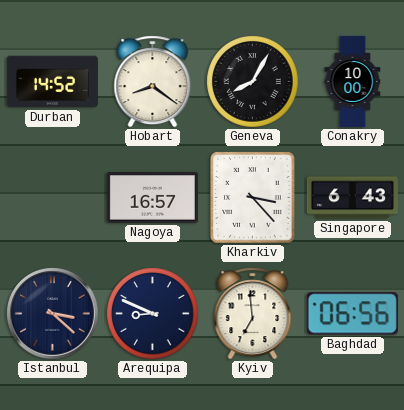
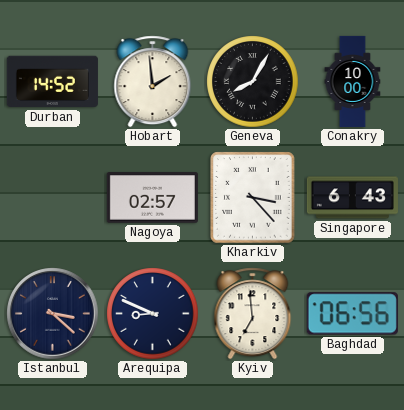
Hobart: 8:21 -> 1:59
Nagoya: 16:57 -> 02:57
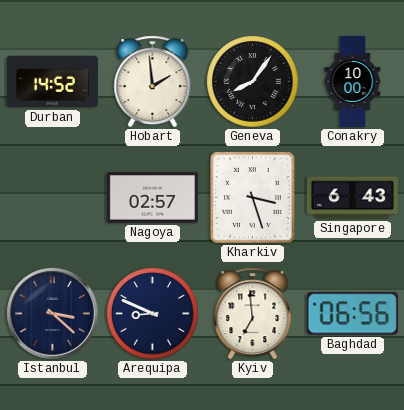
Geneva: 8:05 -> 8:06
Kharkiv: 3:23 -> 3:27
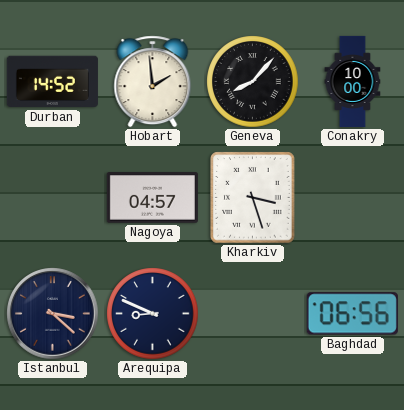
Geneva: 8:06 -> 8:07
Nagoya: 02:57 -> 04:57
Singapore: 6:43 -> none
Kyiv: 6:59 -> none
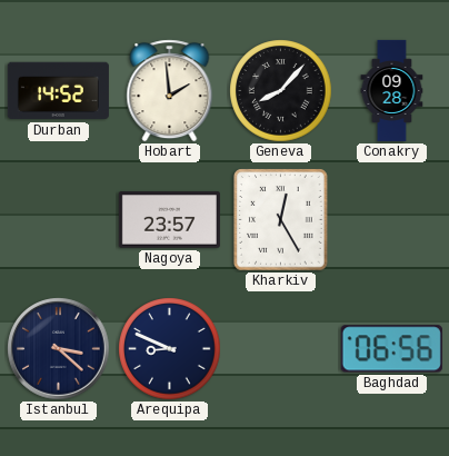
Conakry: 10:00 -> 09:28
Nagoya: 04:57 -> 23:57
Kharkiv: 3:27 -> 12:25
